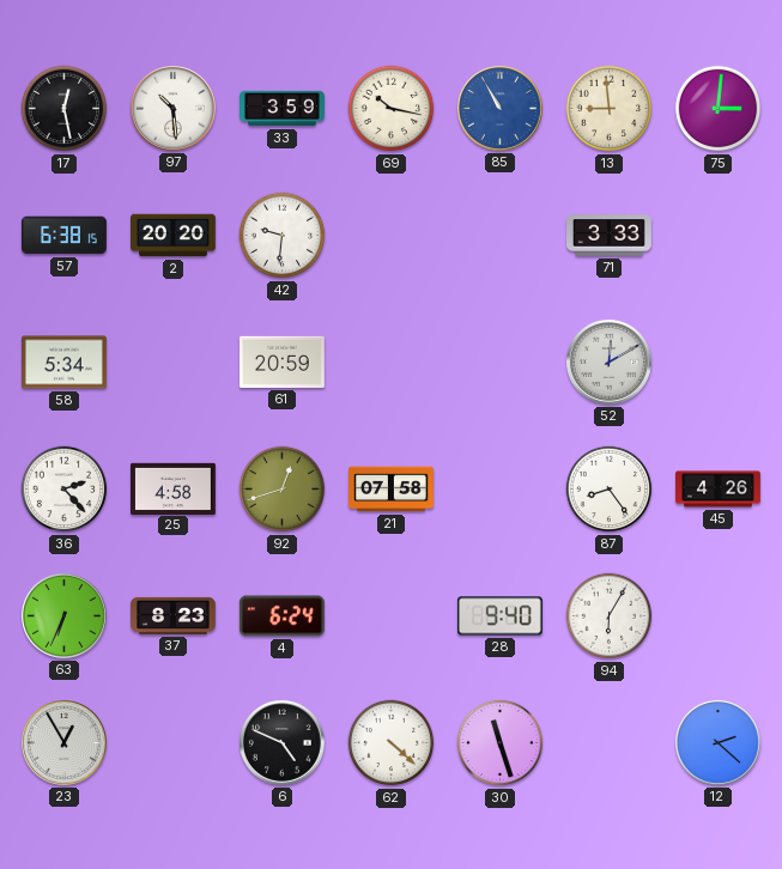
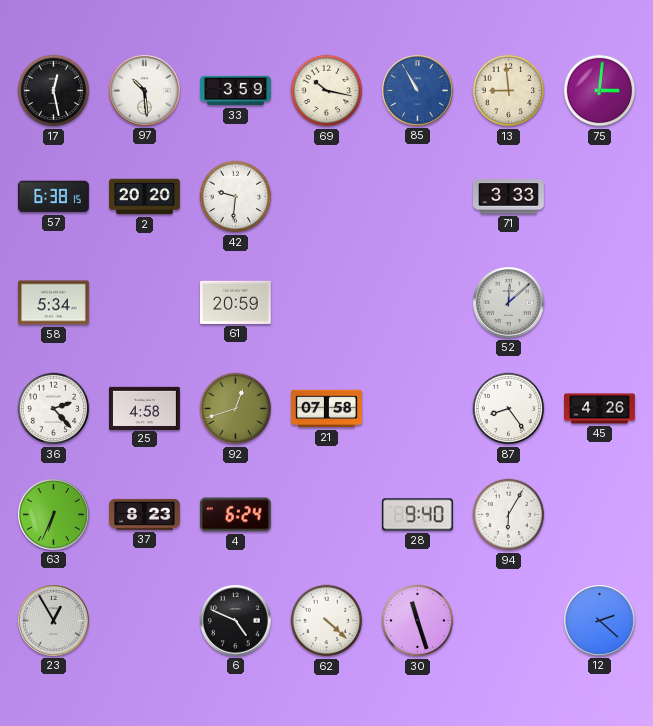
52: 12:10 -> 12:08
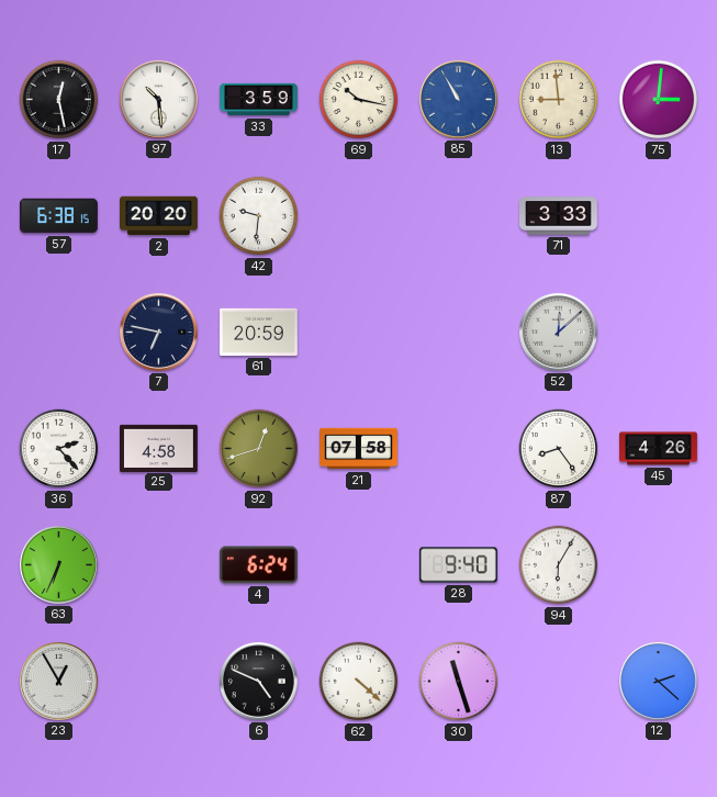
58: 5:34 -> none
7: none -> 6:47
37: 8:23 -> none
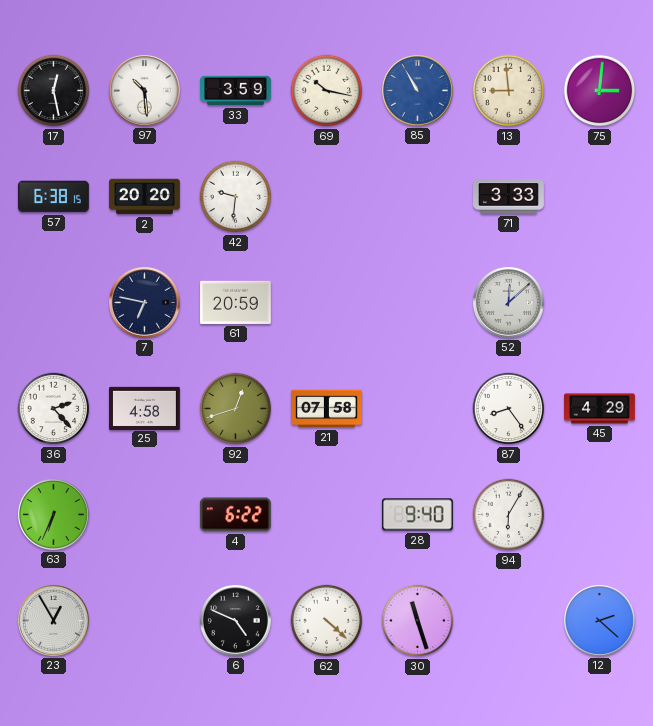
45: 4:26 -> 4:29
4: 6:24 -> 6:22
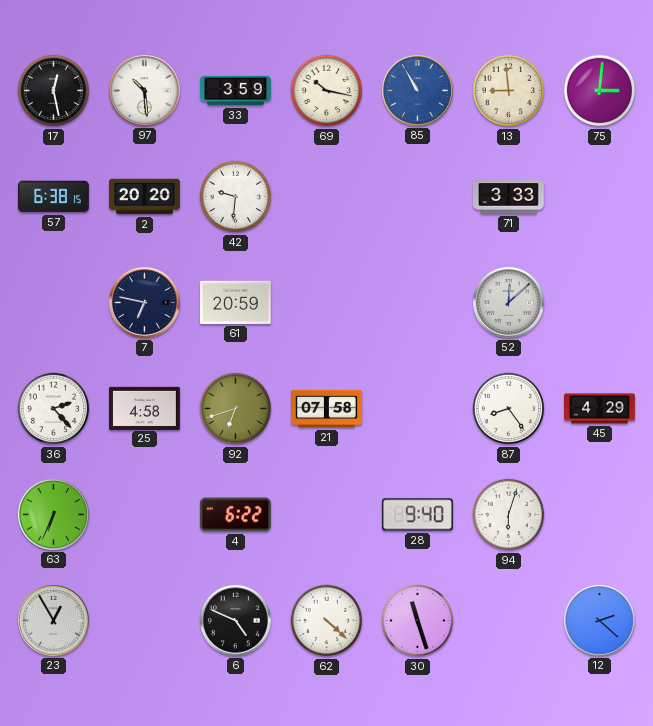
92: 12:42 -> 6:42
94: 6:05 -> 6:03
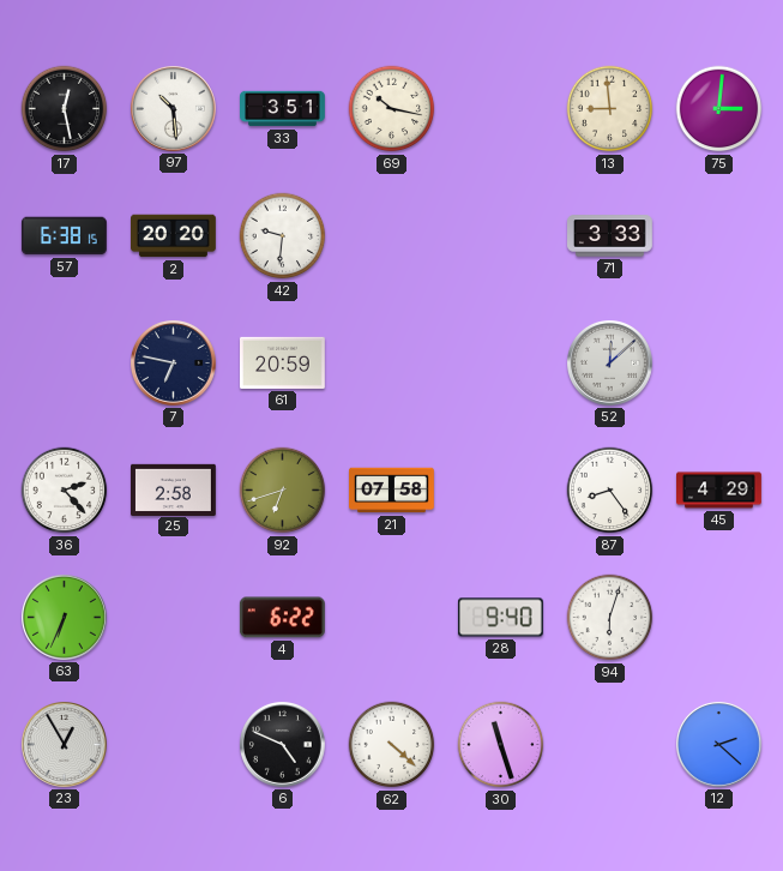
33: 3:59 -> 3:51
85: 10:55 -> none
25: 4:58 -> 2:58
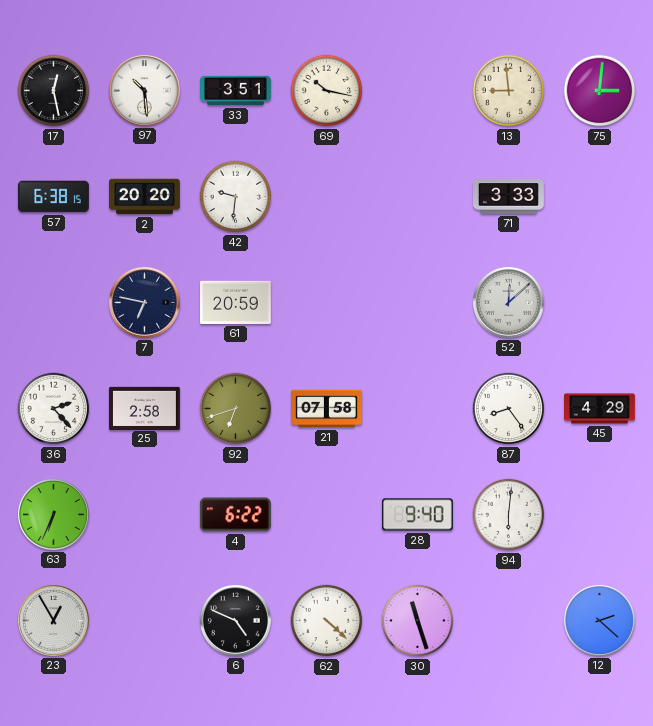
94: 6:03 -> 6:01
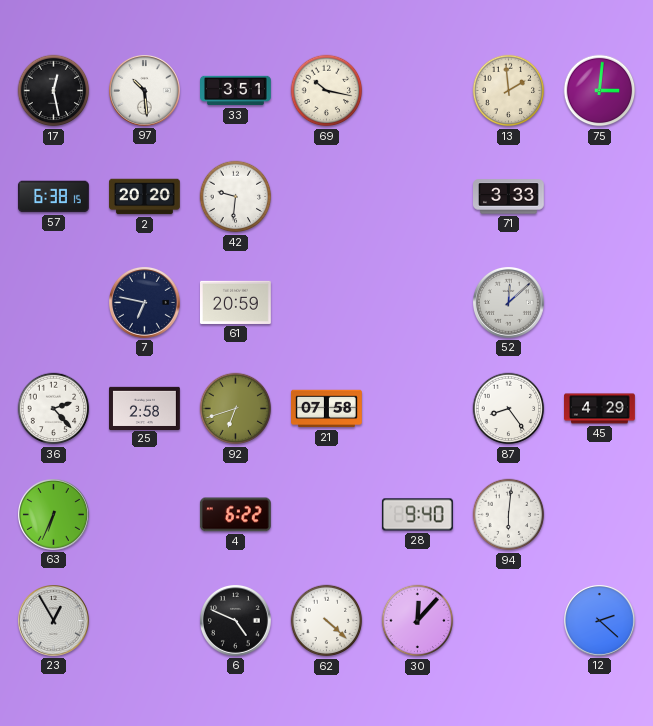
13: 8:59 -> 1:59
30: 11:27 -> 12:07
